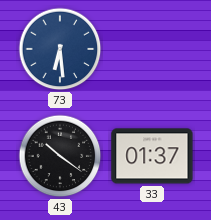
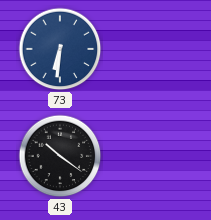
73: 6:29 -> 6:31
33: 01:37 -> none
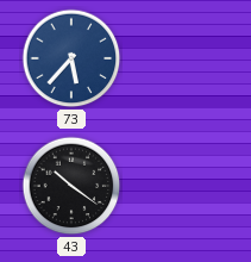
73: 6:31 -> 5:37
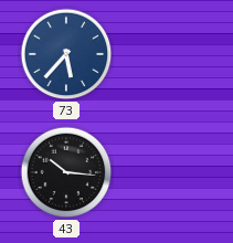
43: 10:21 -> 10:16
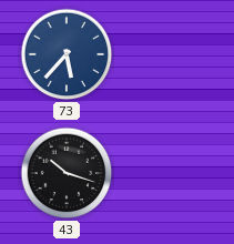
43: 10:16 -> 10:18
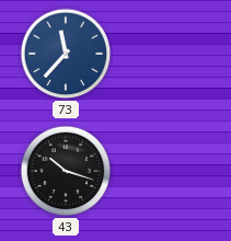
73: 5:37 -> 11:37
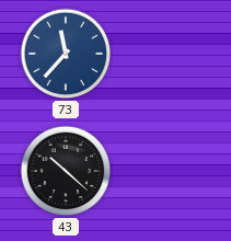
43: 10:18 -> 10:22
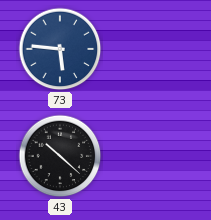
73: 11:37 -> 5:46
